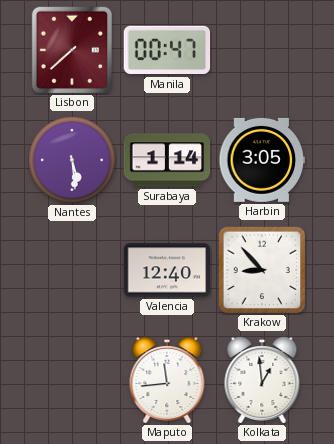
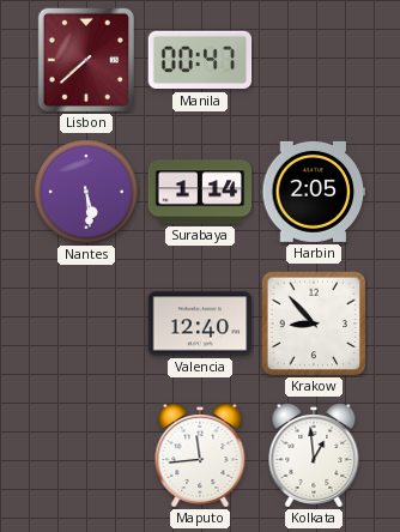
Harbin: 3:05 -> 2:05
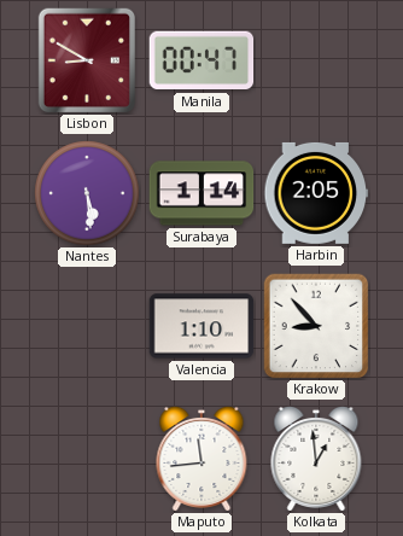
Lisbon: 7:38 -> 8:50
Valencia: 12:40 -> 1:10
